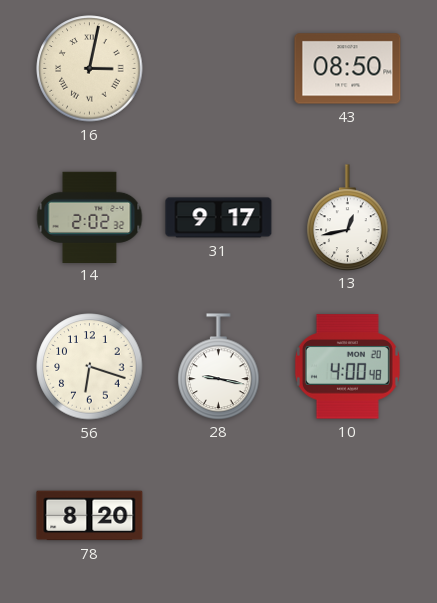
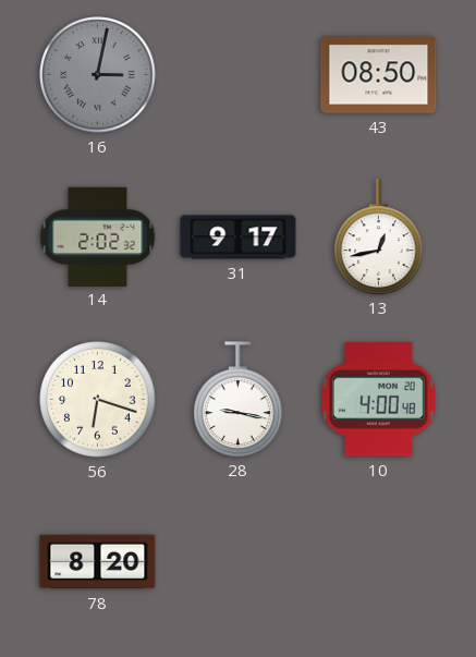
16 dial: cream -> grey
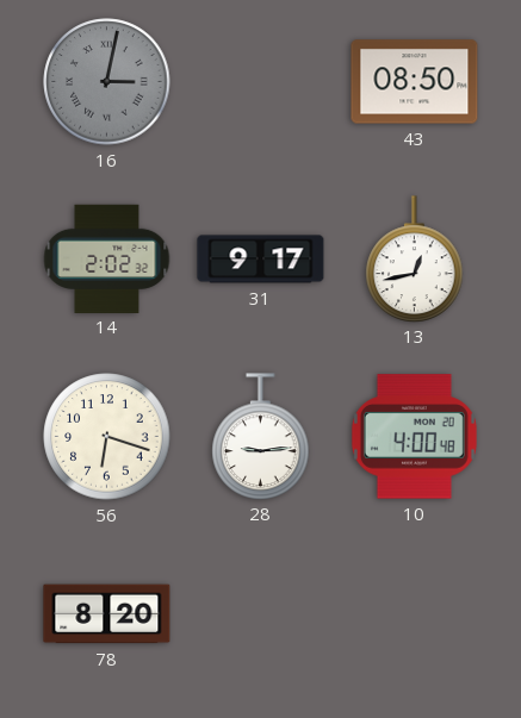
28: 9:17 -> 9:14
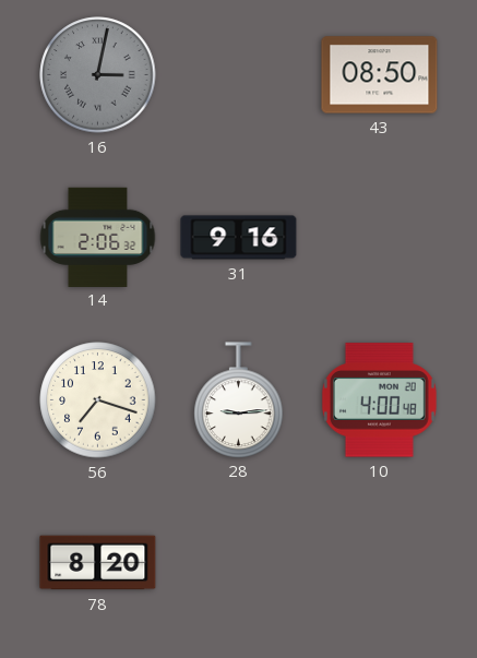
14: 2:02 -> 2:06
31: 9:17 -> 9:16
13: 12:43 -> none
56: 6:18 -> 7:18
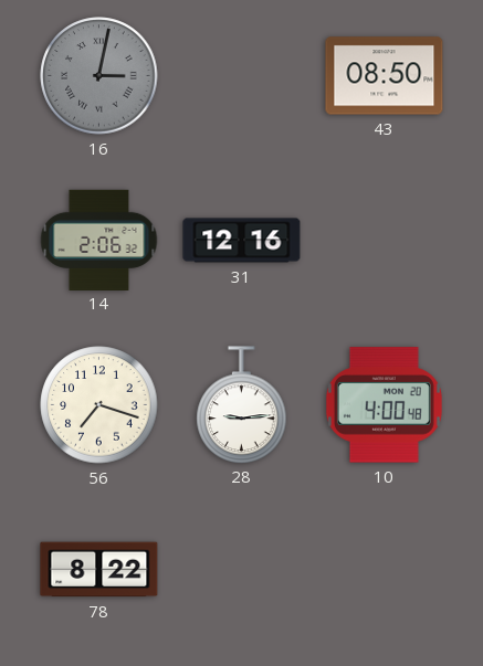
31: 9:16 -> 12:16
78: 8:20 -> 8:22
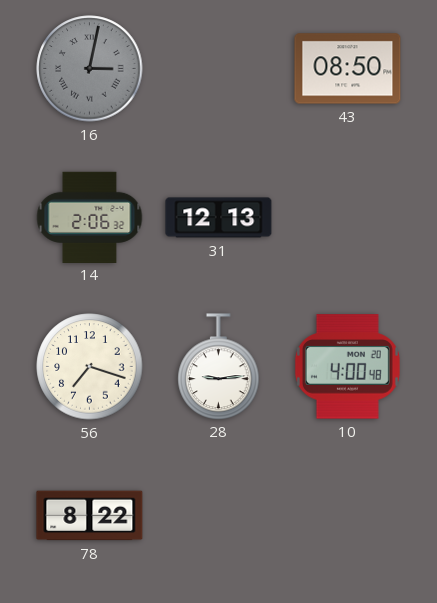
31: 12:16 -> 12:13
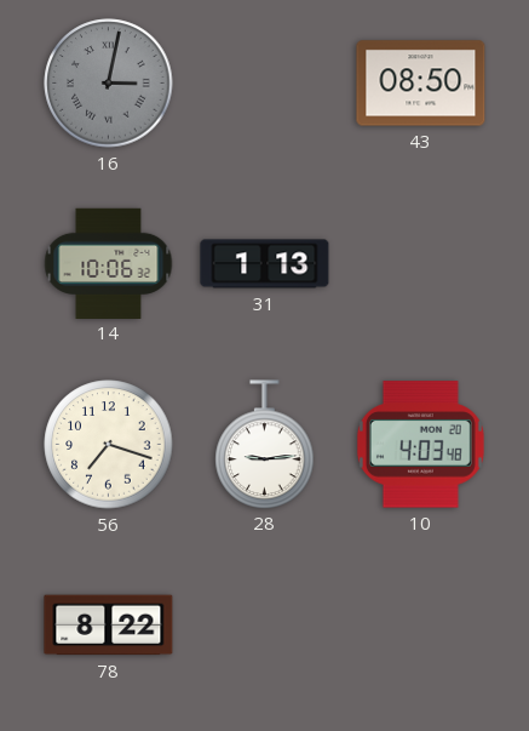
14: 2:06 -> 10:06
31: 12:13 -> 1:13
10: 4:00 -> 4:03
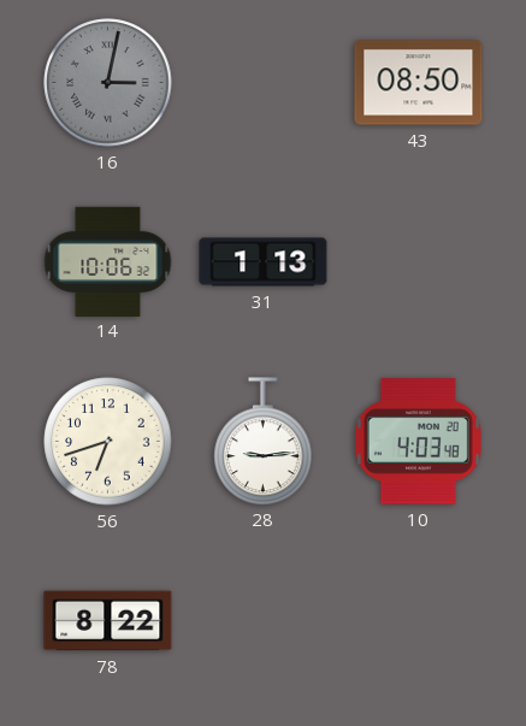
56: 7:18 -> 6:42
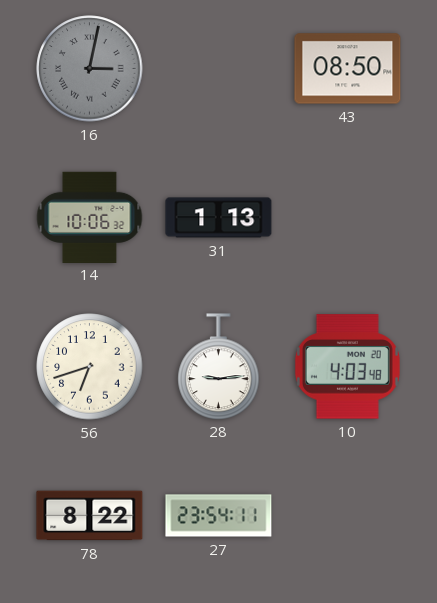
27: none -> 23:54
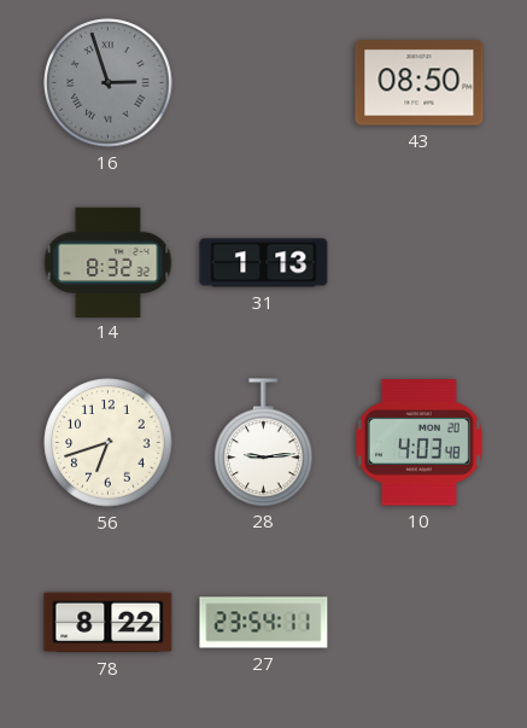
16: 3:02 -> 2:57
14: 10:06 -> 8:32
